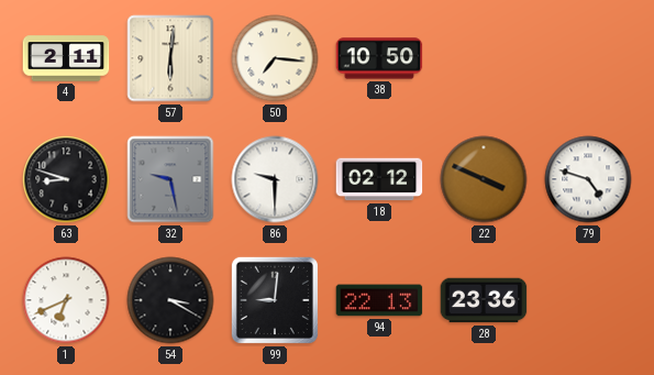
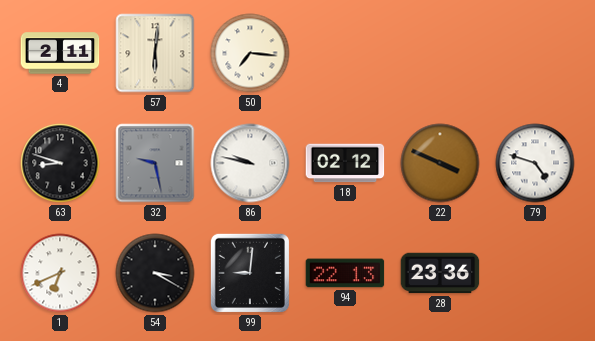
38: 10:50 -> none
86: 9:30 -> 9:47
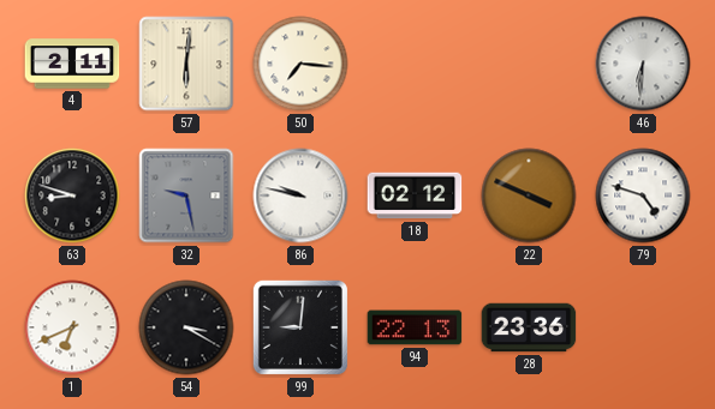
46: none -> 6:31
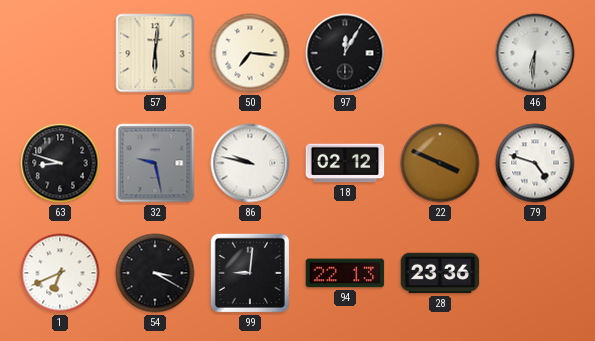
4: 2:11 -> none
97: none -> 12:05
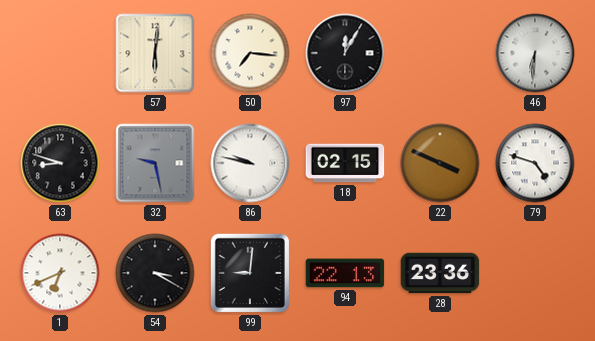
18: 02:12 -> 02:15
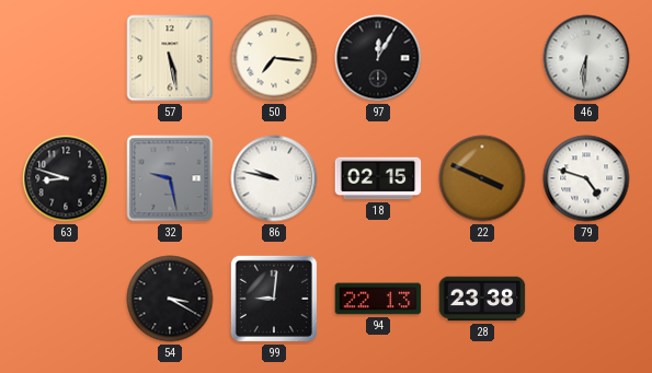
57: 6:01 -> 5:28
1: 6:41 -> none
28: 23:36 -> 23:38
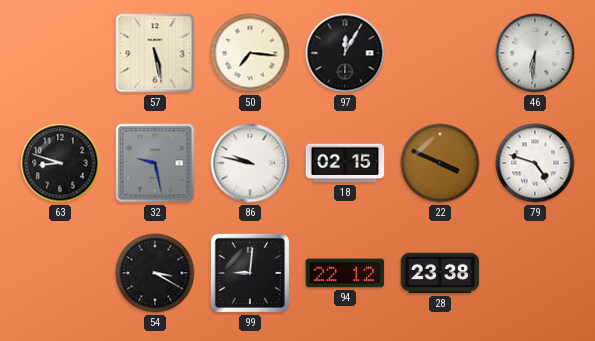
94: 22:13 -> 22:12
